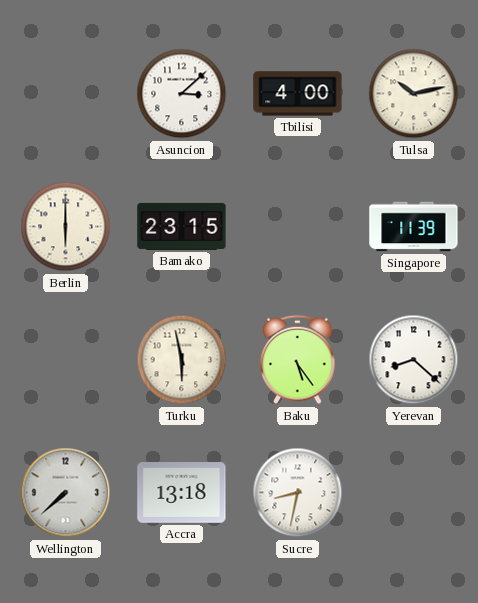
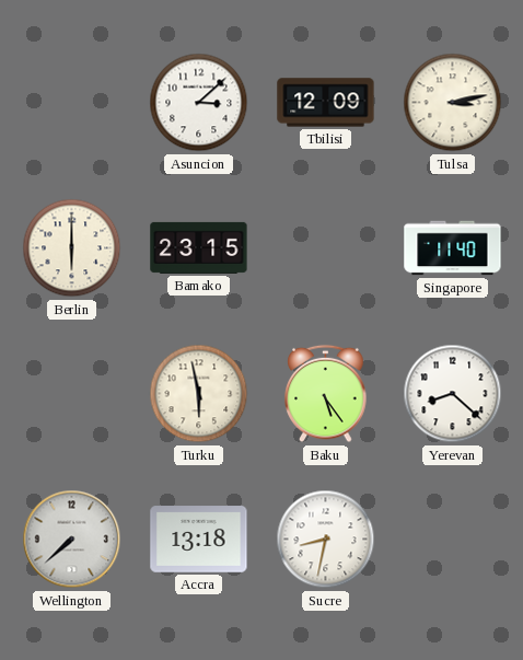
Tbilisi: 4:00 -> 12:09
Tulsa: 10:13 -> 3:13
Singapore: 11:39 -> 11:40
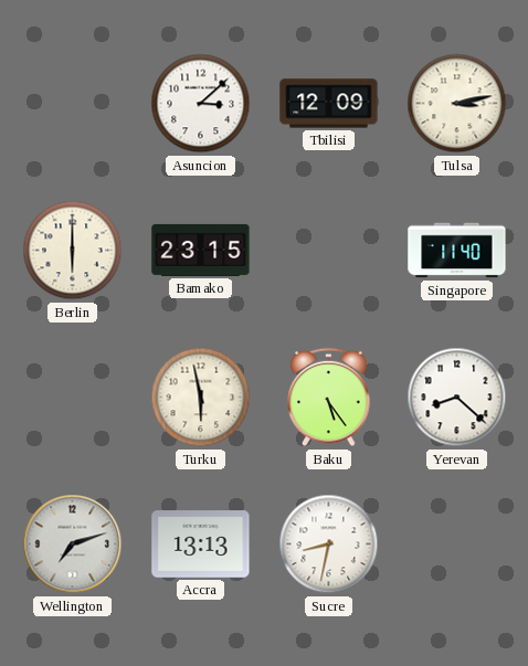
Wellington: 7:38 -> 7:12
Accra: 13:18 -> 13:13
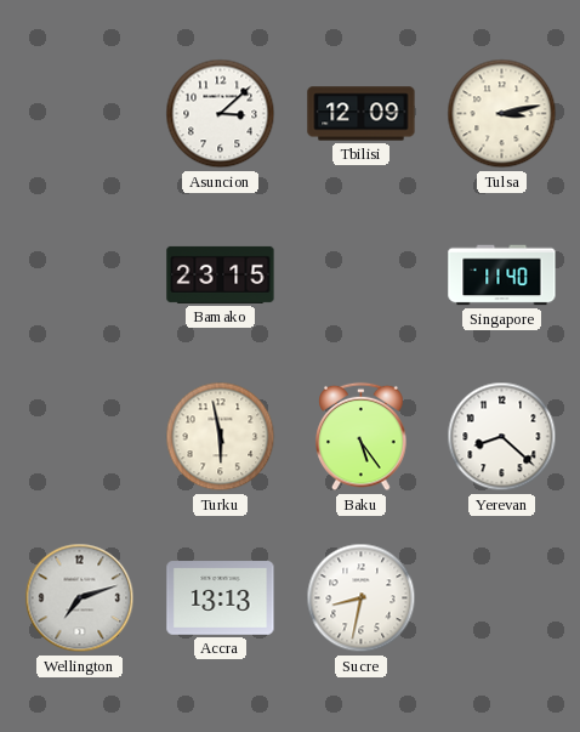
Berlin: 6:00 -> none
